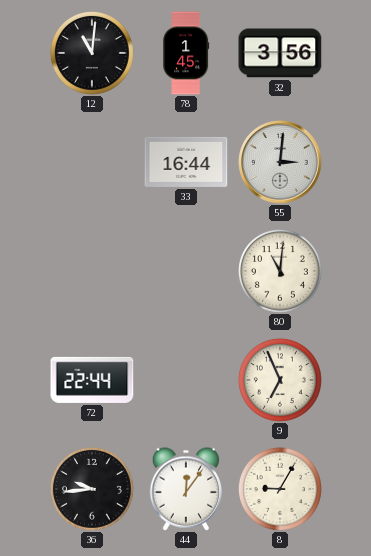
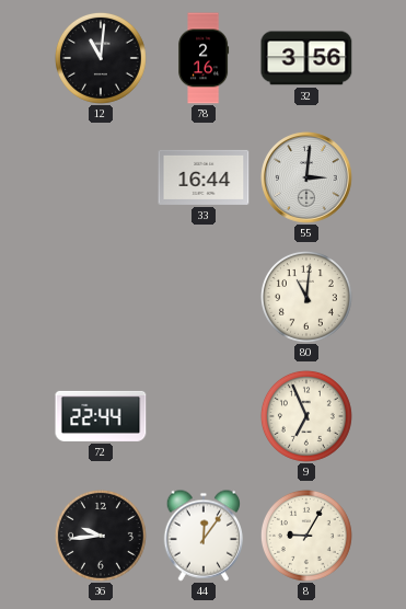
78: 1:45 -> 2:16
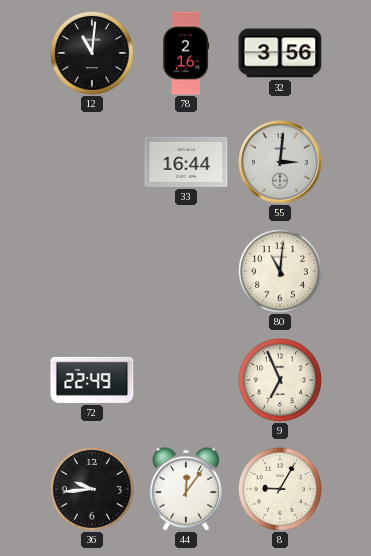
72: 22:44 -> 22:49
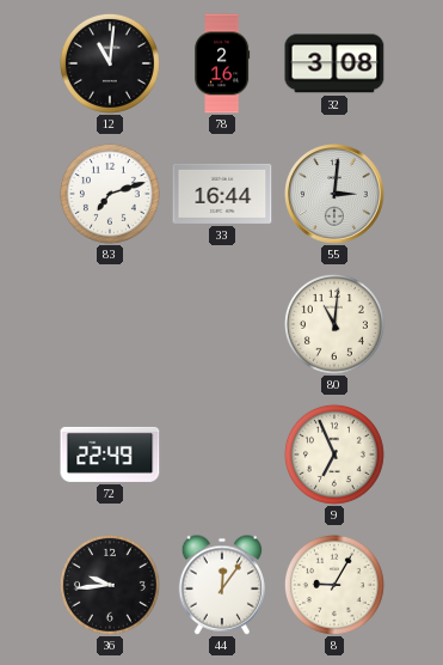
32: 3:56 -> 3:08
83: none -> 7:12
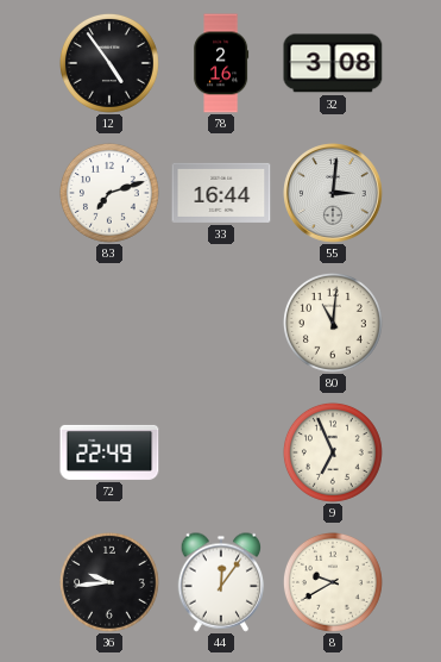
12: 11:01 -> 4:54
8: 9:05 -> 9:40
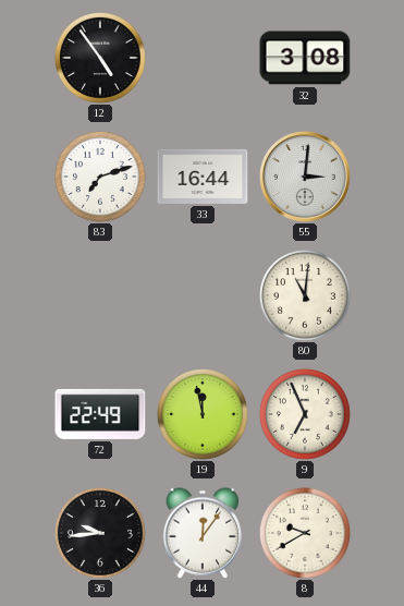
78: 2:16 -> none
19: none -> 11:58
